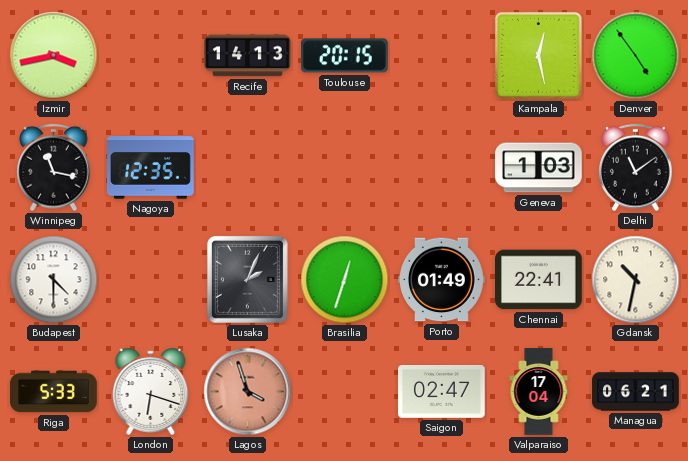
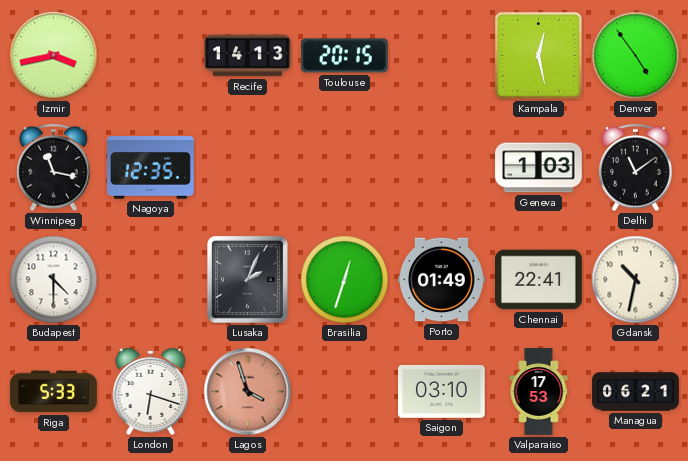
Saigon: 02:47 -> 03:10
Valparaiso: 17:04 -> 17:53
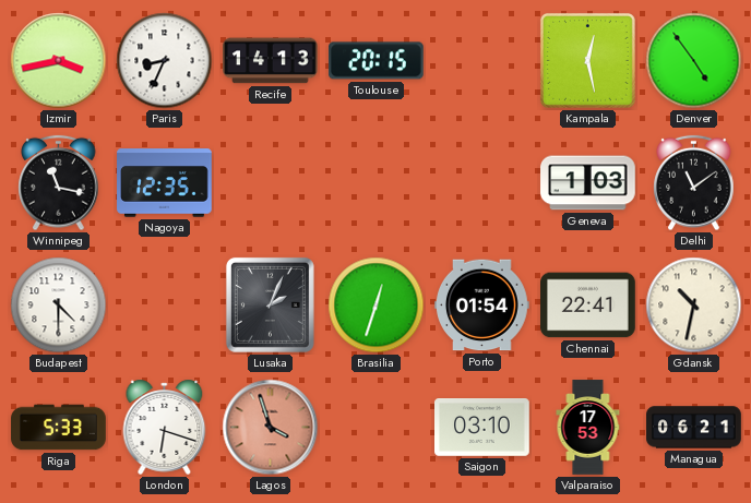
Paris: none -> 8:34
Porto: 01:49 -> 01:54
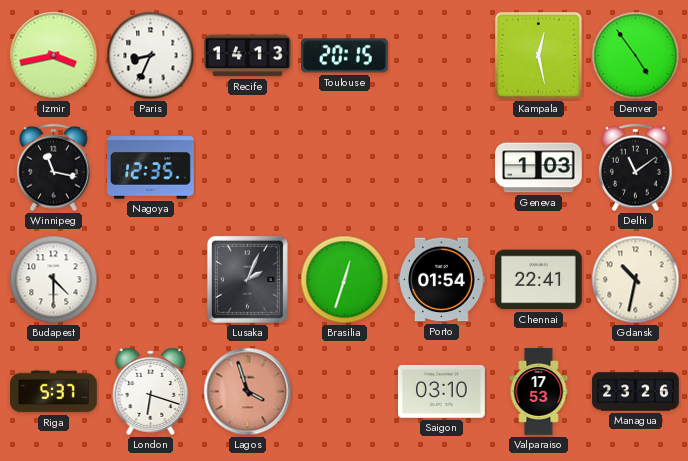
Riga: 5:33 -> 5:37
Managua: 06:21 -> 23:26
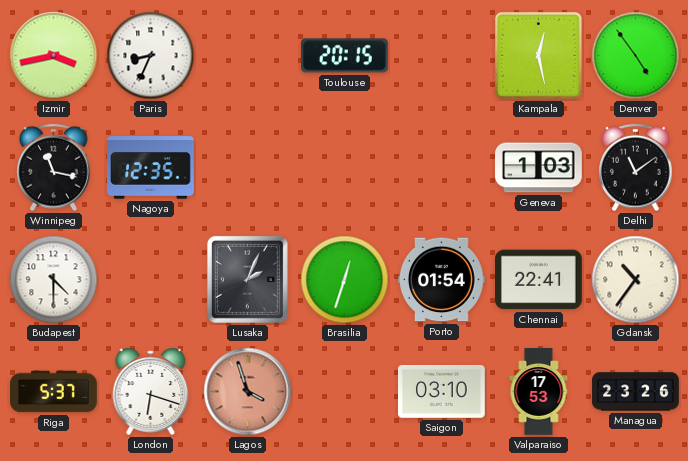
Recife: 14:13 -> none
Gdansk: 10:32 -> 10:36
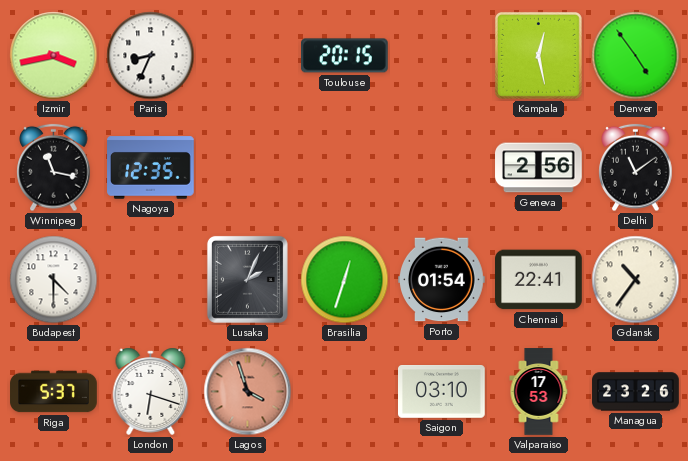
Geneva: 1:03 -> 2:56
